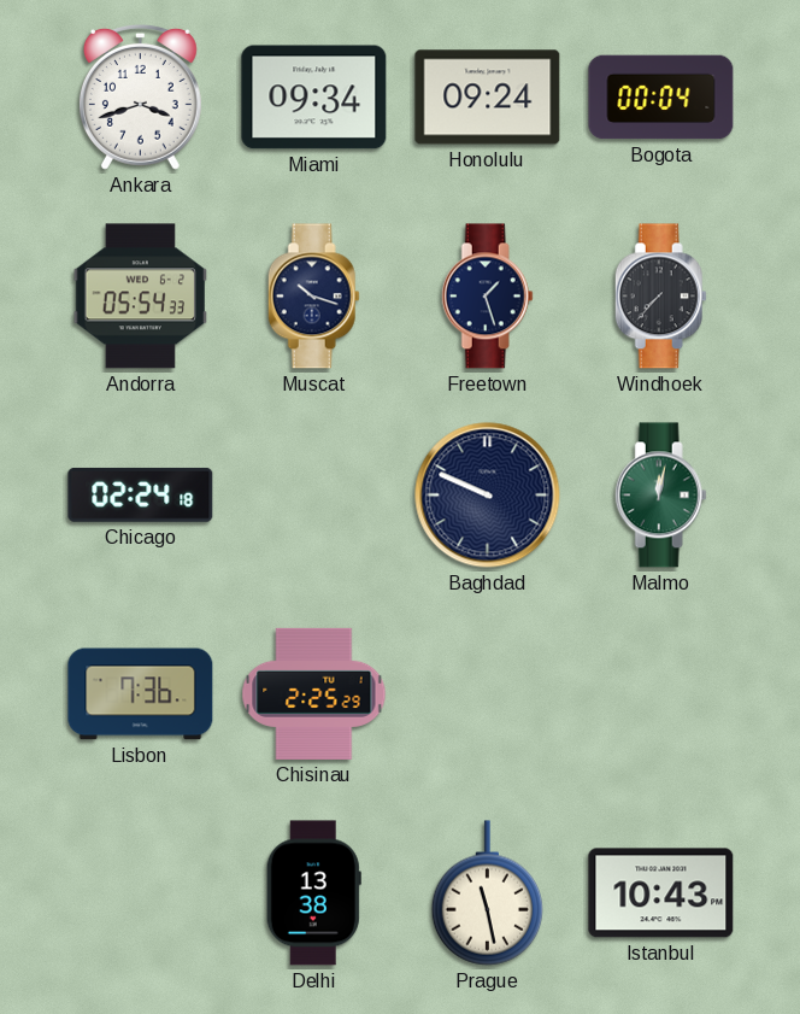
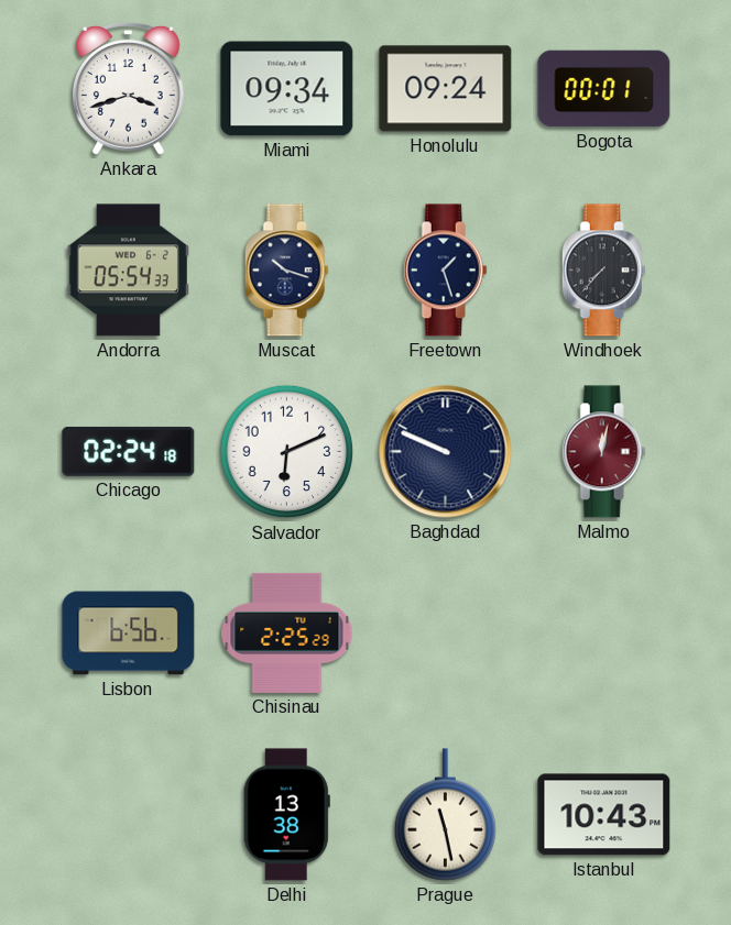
Bogota: 00:04 -> 00:01
Salvador: none -> 6:11
Malmo dial: green -> burgundy
Lisbon: 7:36 -> 6:56
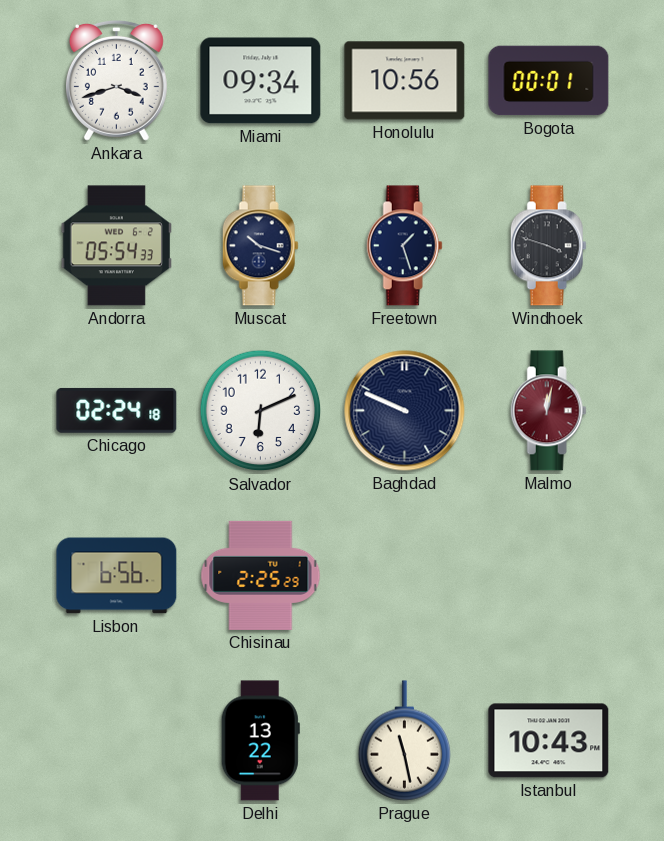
Honolulu: 09:24 -> 10:56
Windhoek: 7:37 -> 3:48
Delhi: 13:38 -> 13:22
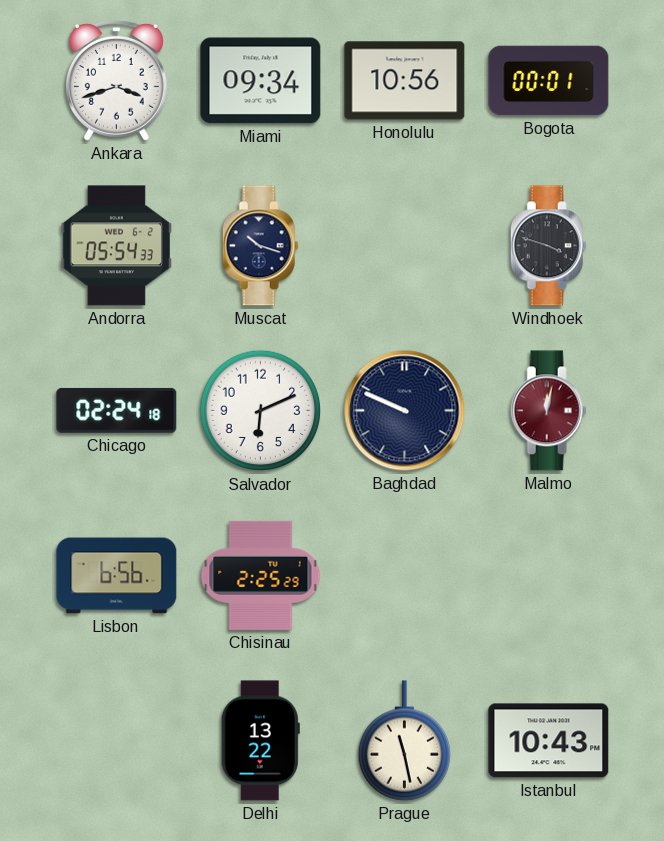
Freetown: 1:27 -> none
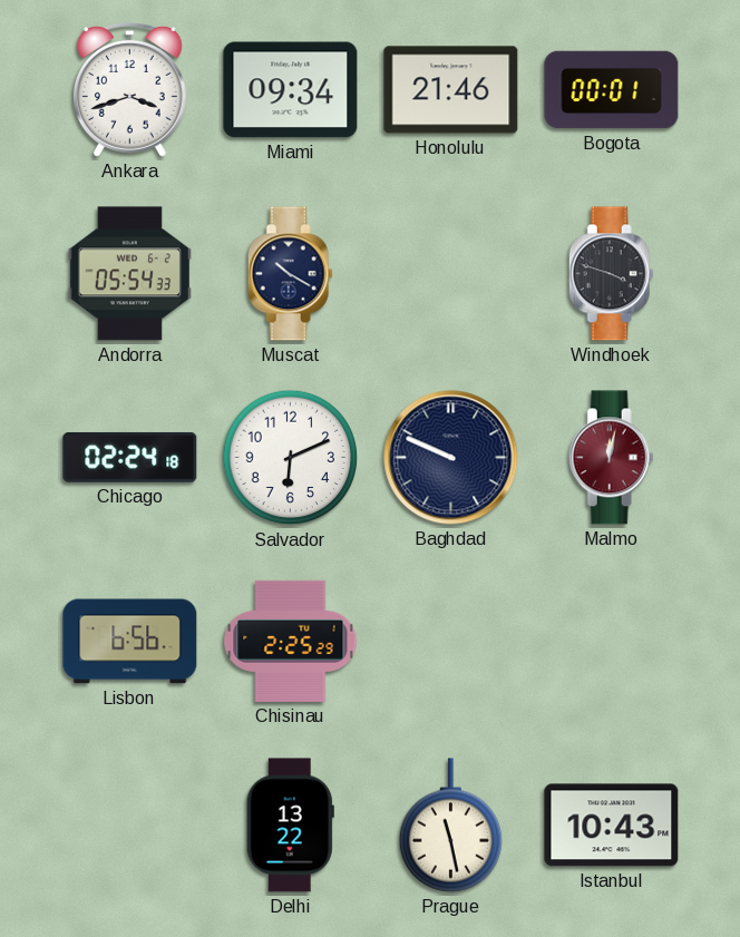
Honolulu: 10:56 -> 21:46
Muscat: 10:18 -> 10:20
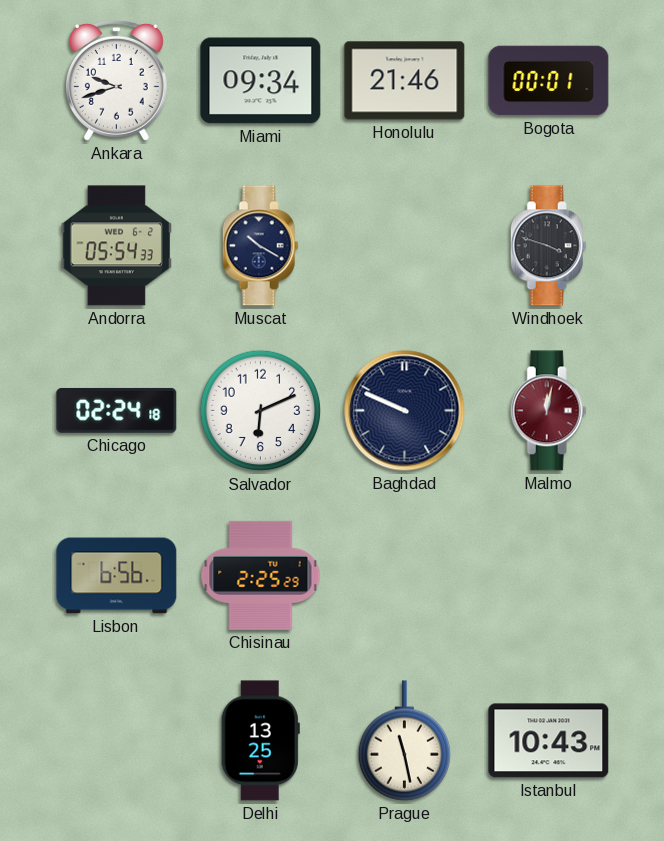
Ankara: 3:42 -> 9:42
Delhi: 13:22 -> 13:25
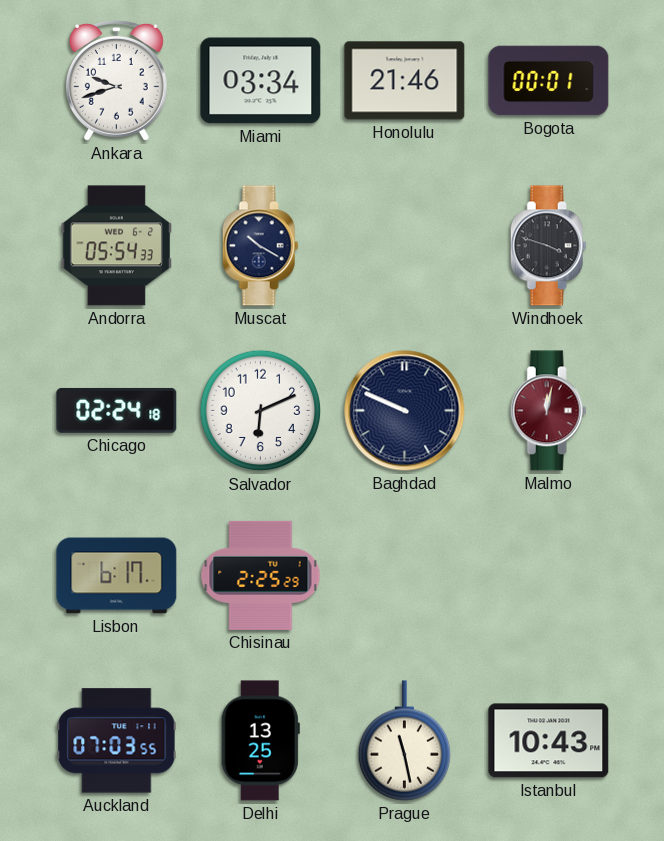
Miami: 09:34 -> 03:34
Lisbon: 6:56 -> 6:17
Auckland: none -> 07:03
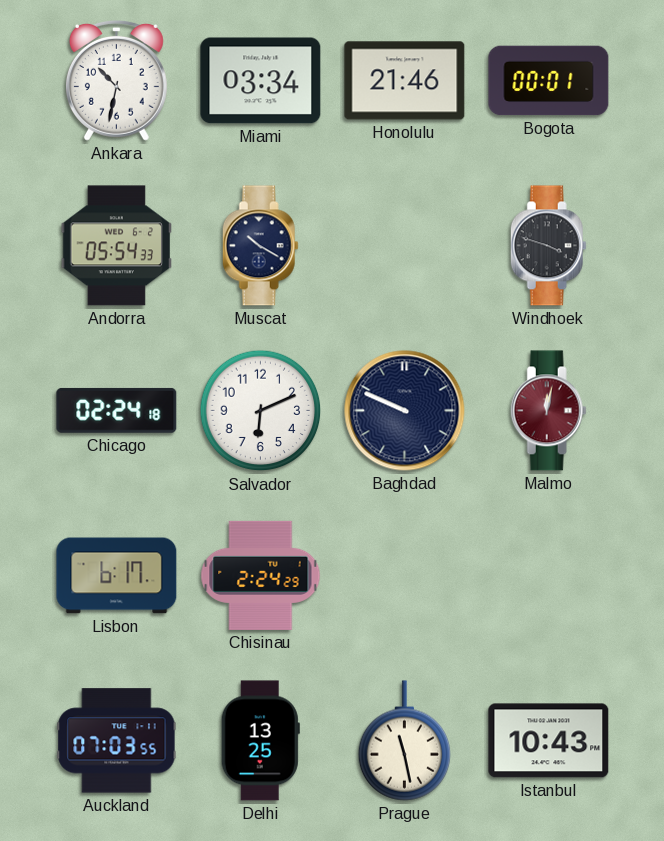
Ankara: 9:42 -> 10:32
Chisinau: 2:25 -> 2:24
